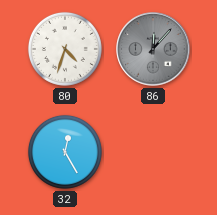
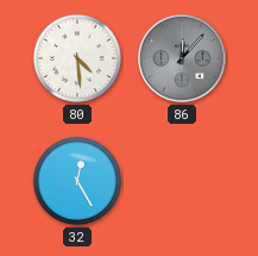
80: 4:33 -> 4:29
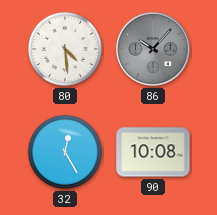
86: 12:07 -> 10:07
90: none -> 10:08
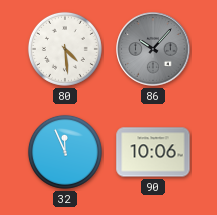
32: 12:25 -> 11:56
90: 10:08 -> 10:06
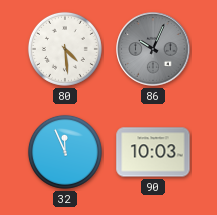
86: 10:07 -> 10:04
90: 10:06 -> 10:03
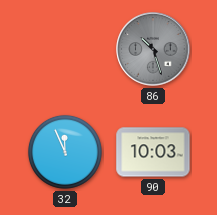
80: 4:29 -> none
86: 10:04 -> 10:27
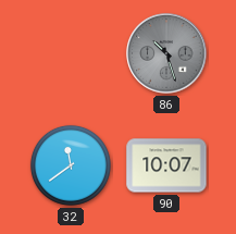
32: 11:56 -> 11:39
90: 10:03 -> 10:07
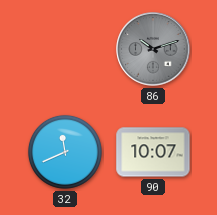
86: 10:27 -> 10:12
32: 11:39 -> 11:41
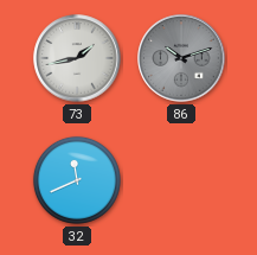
73: none -> 1:43
90: 10:07 -> none
